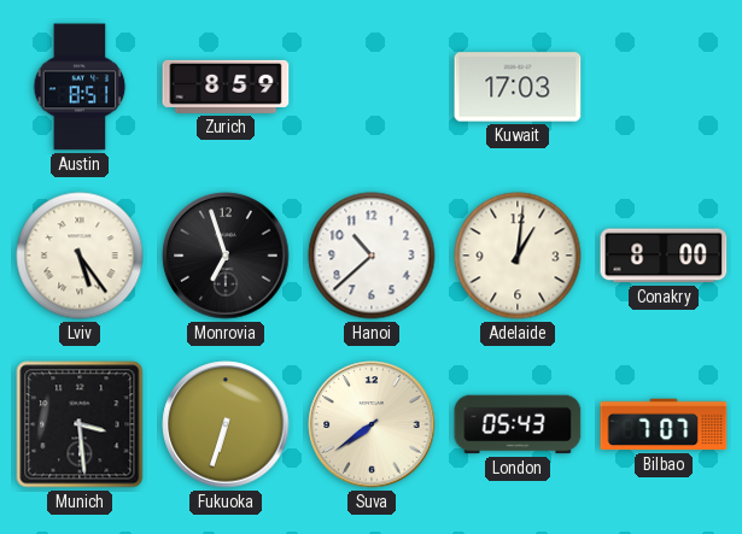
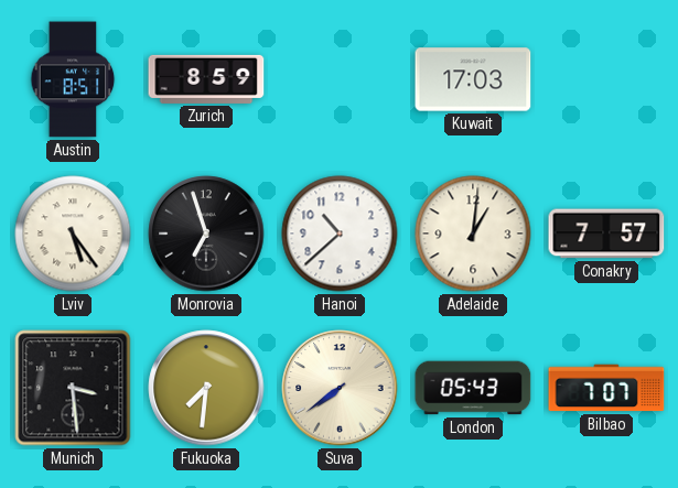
Conakry: 8:00 -> 7:57
Fukuoka: 6:33 -> 7:31
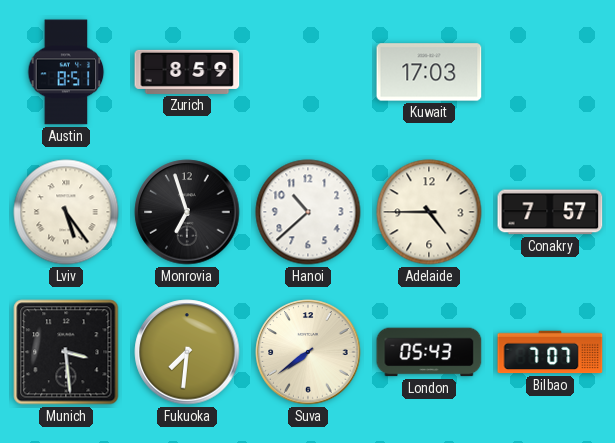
Adelaide: 1:01 -> 4:45
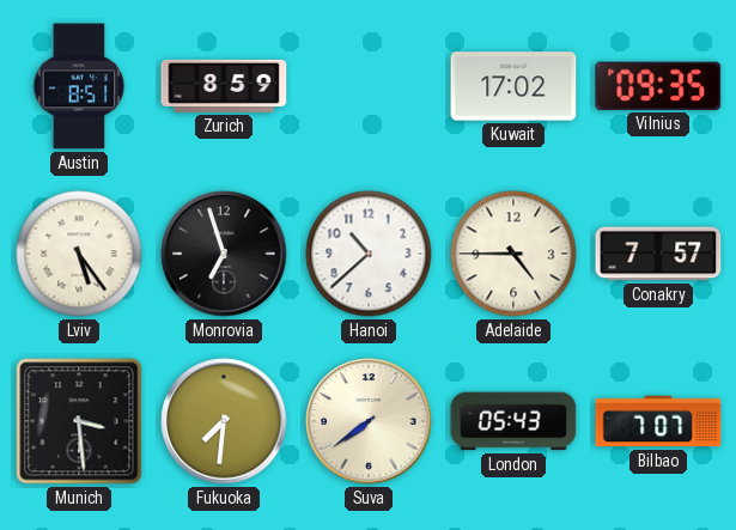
Kuwait: 17:03 -> 17:02
Vilnius: none -> 09:35
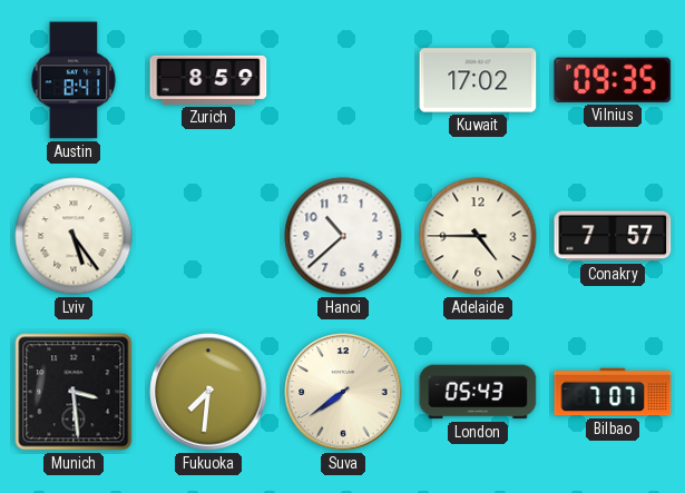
Austin: 8:51 -> 8:41
Monrovia: 6:57 -> none
